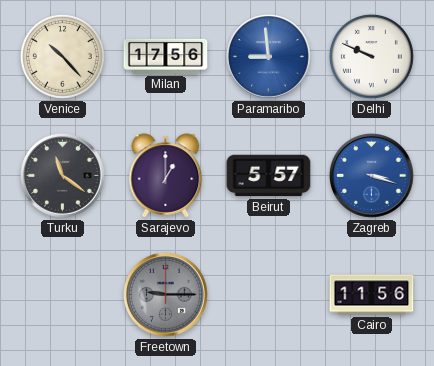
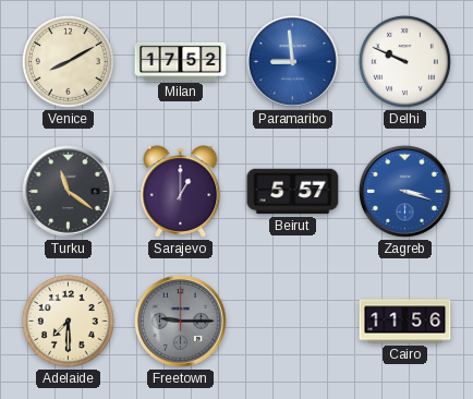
Venice: 10:23 -> 8:10
Milan: 17:56 -> 17:52
Adelaide: none -> 7:30
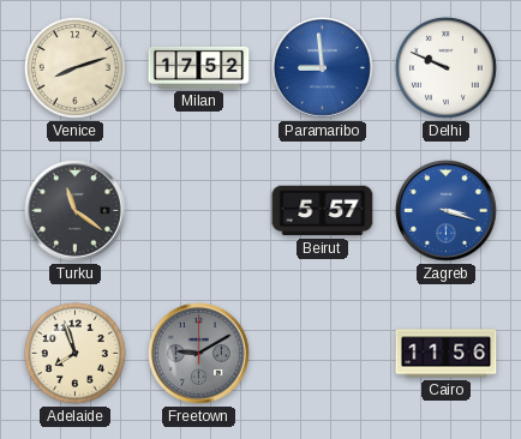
Venice: 8:10 -> 8:12
Sarajevo: 1:00 -> none
Adelaide: 7:30 -> 7:57
Freetown: 9:15 -> 9:10
